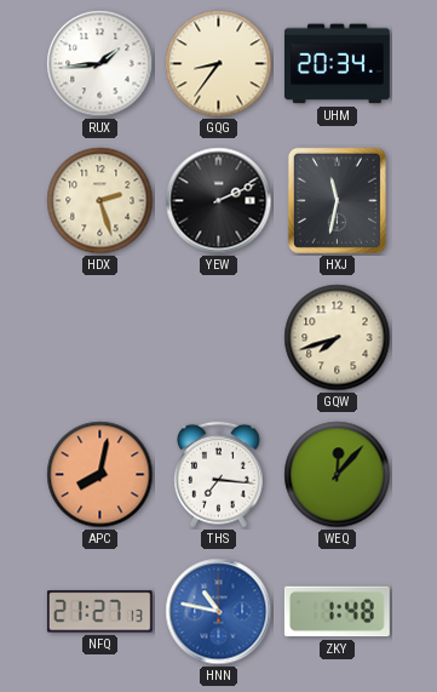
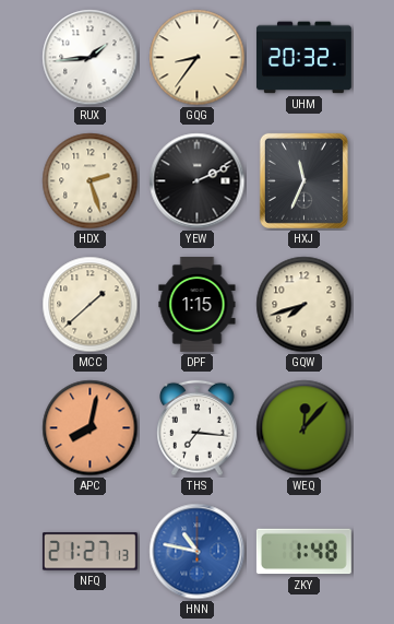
UHM: 20:34 -> 20:32
HXJ: 11:32 -> 11:34
MCC: none -> 1:38
DPF: none -> 1:15
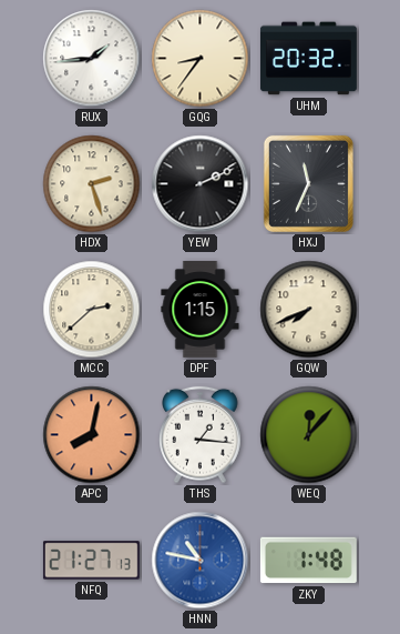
MCC: 1:38 -> 2:38
GQW: 7:42 -> 7:41
THS: 7:16 -> 1:16
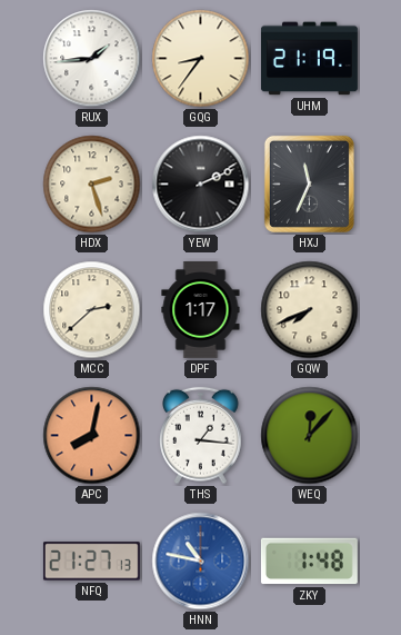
UHM: 20:32 -> 21:19
DPF: 1:15 -> 1:17
